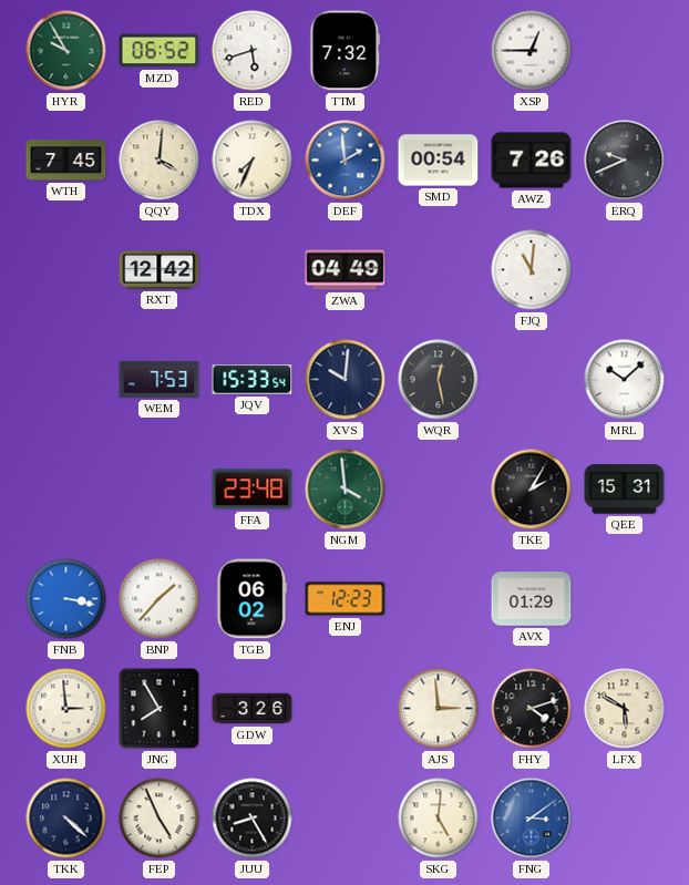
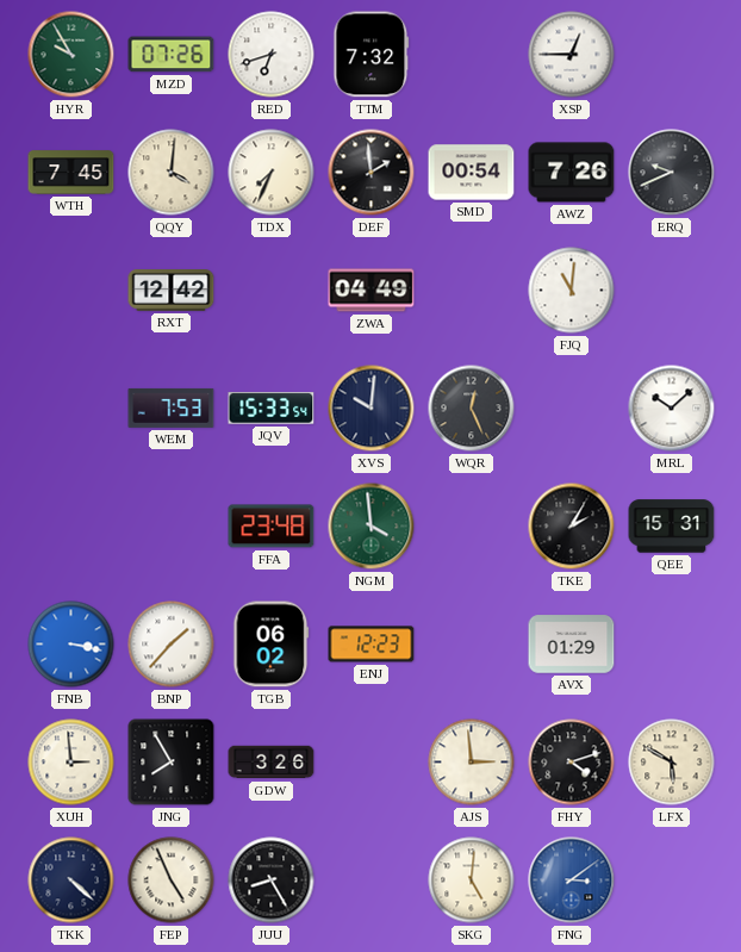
MZD: 06:52 -> 07:26
RED: 5:42 -> 6:42
DEF dial: blue -> black
WQR: 12:28 -> 12:26
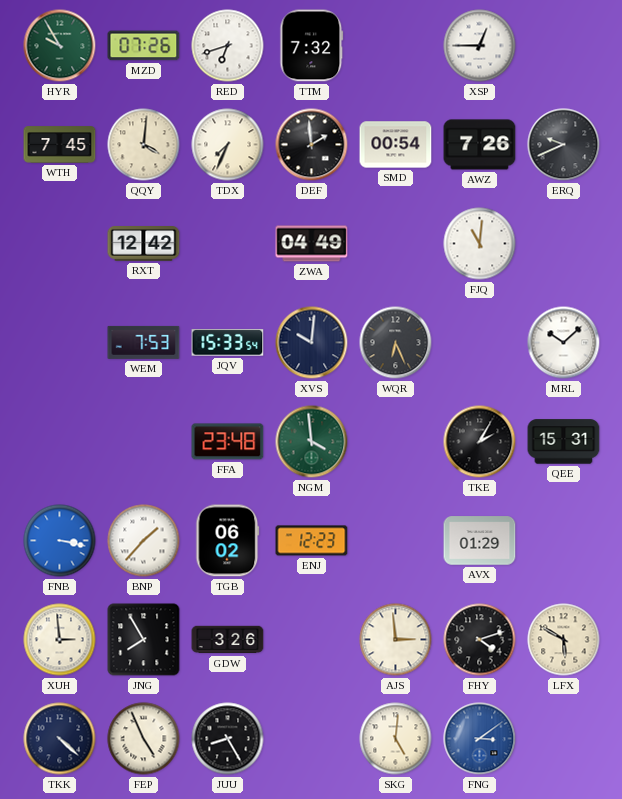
WQR: 12:26 -> 6:26
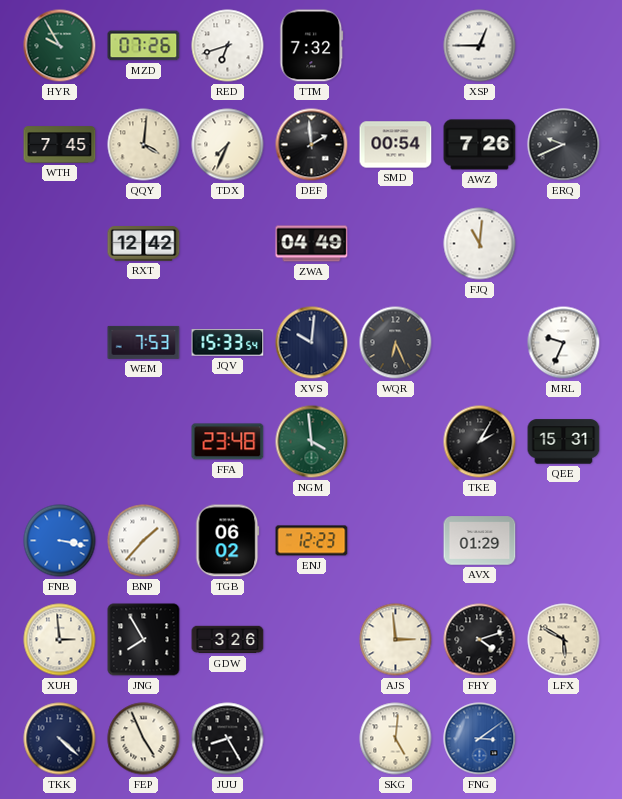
MRL: 10:08 -> 9:34
